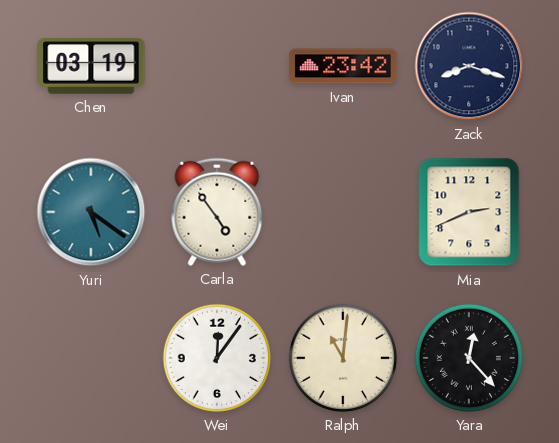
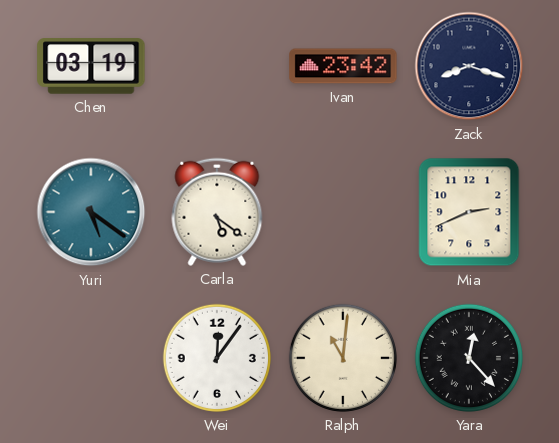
Carla: 4:54 -> 5:21
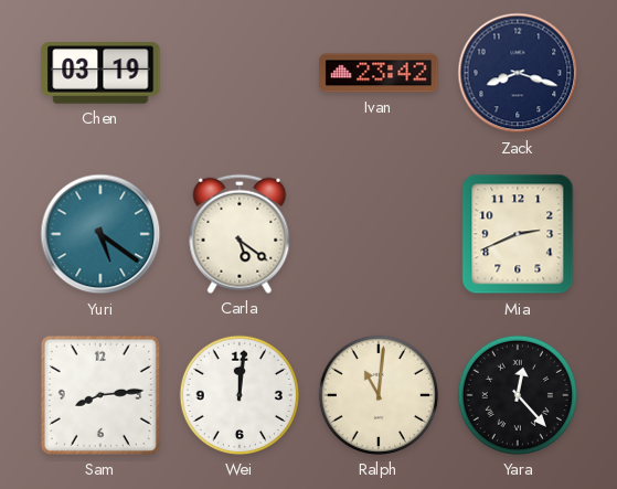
Sam: none -> 8:14
Wei: 12:06 -> 12:01
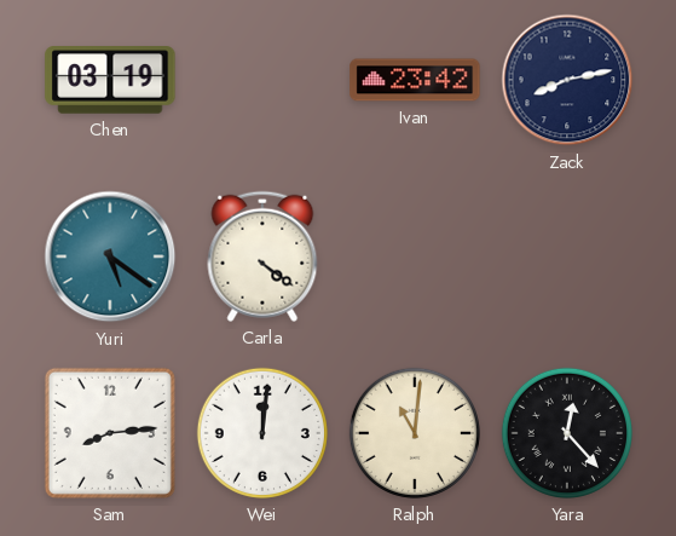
Zack: 8:18 -> 8:13
Carla: 5:21 -> 4:21
Mia: 2:41 -> none
